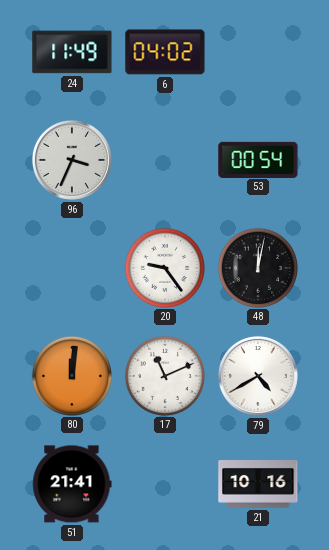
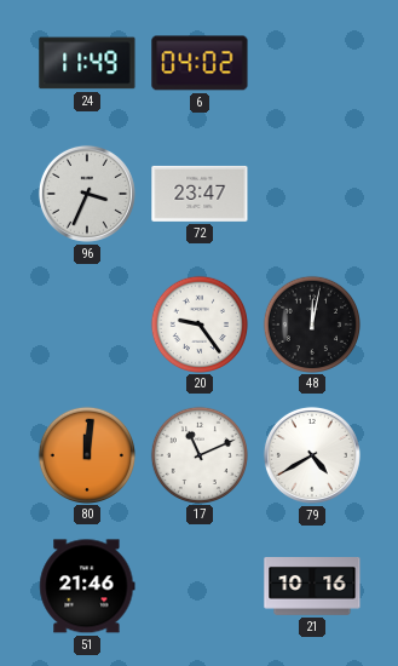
72: none -> 23:47
53: 00:54 -> none
51: 21:41 -> 21:46
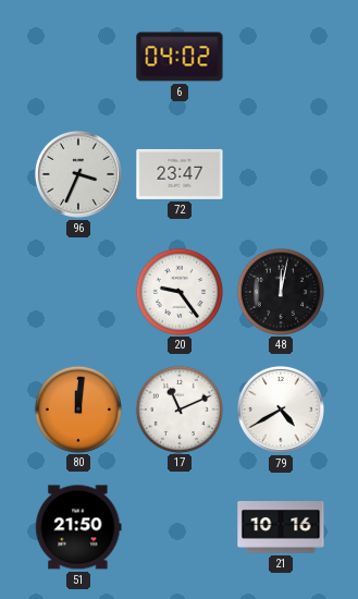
24: 11:49 -> none
51: 21:46 -> 21:50
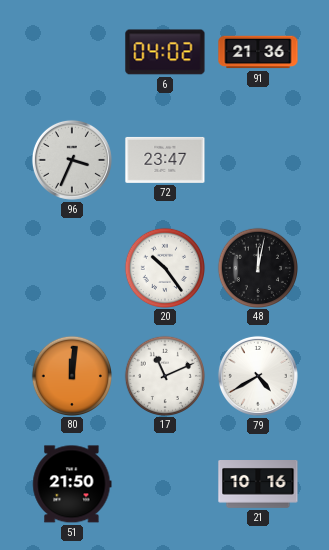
91: none -> 21:36
20: 9:24 -> 10:24
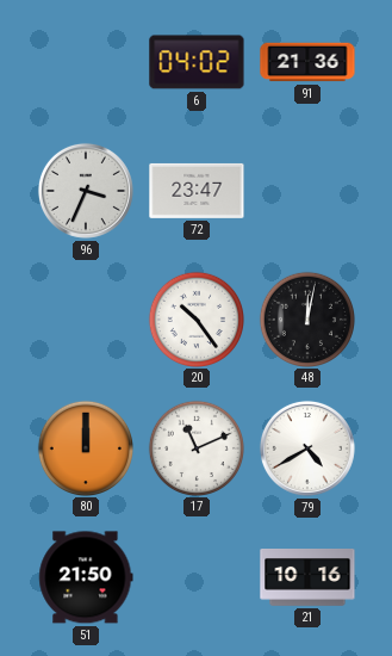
80: 12:01 -> 12:00
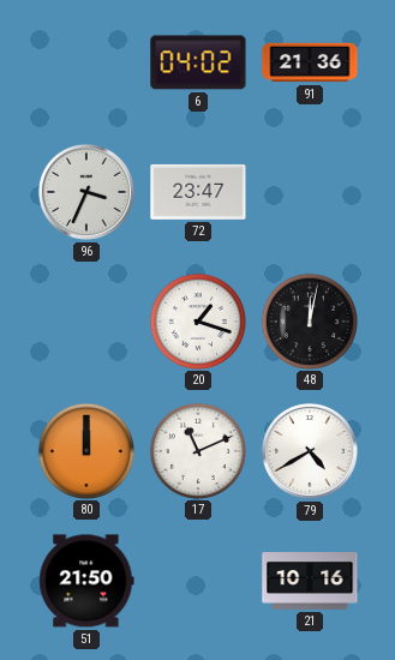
20: 10:24 -> 1:18
